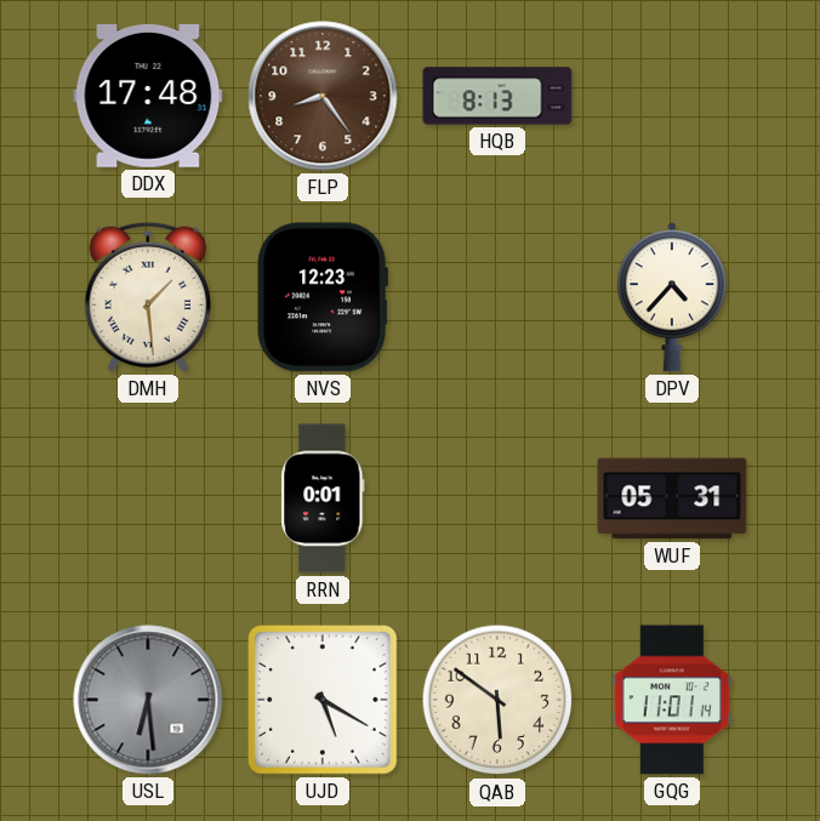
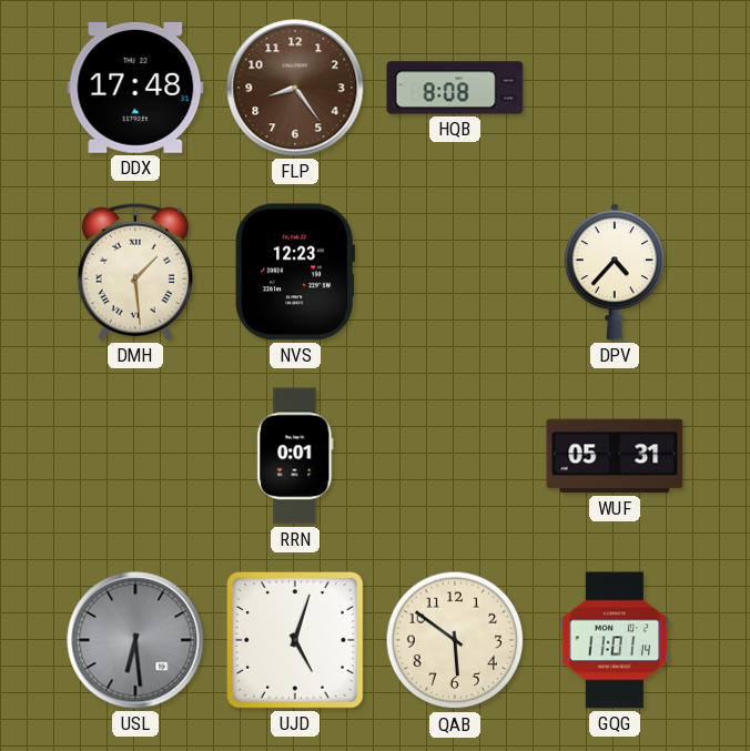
HQB: 8:13 -> 8:08
UJD: 5:20 -> 5:03
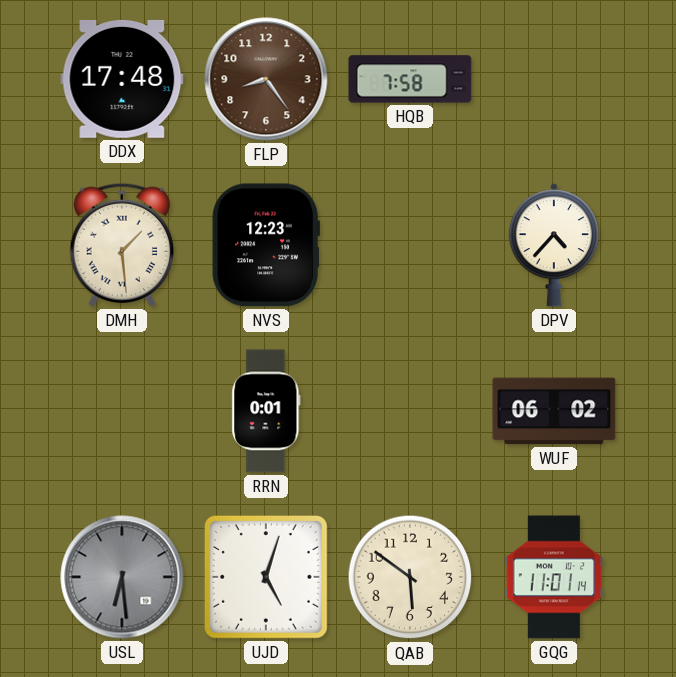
HQB: 8:08 -> 7:58
WUF: 05:31 -> 06:02
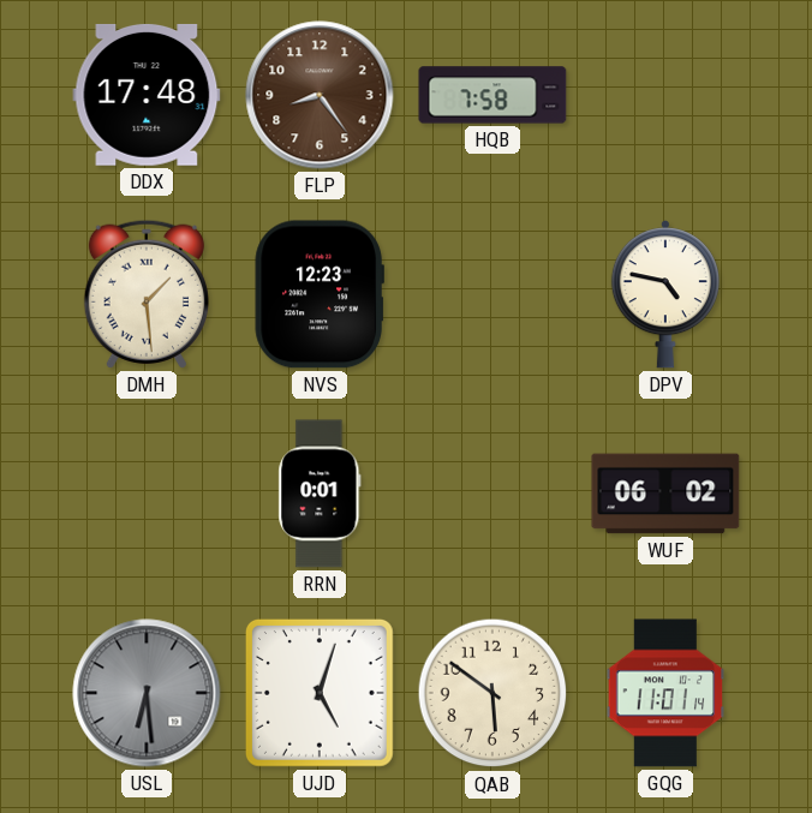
DPV: 4:37 -> 4:47
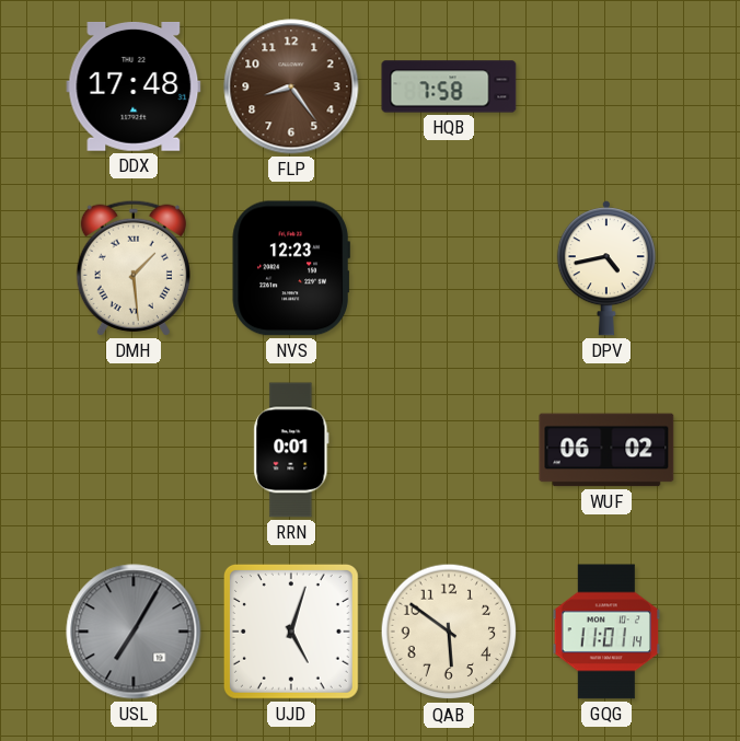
DPV: 4:47 -> 4:43
USL: 6:29 -> 7:05
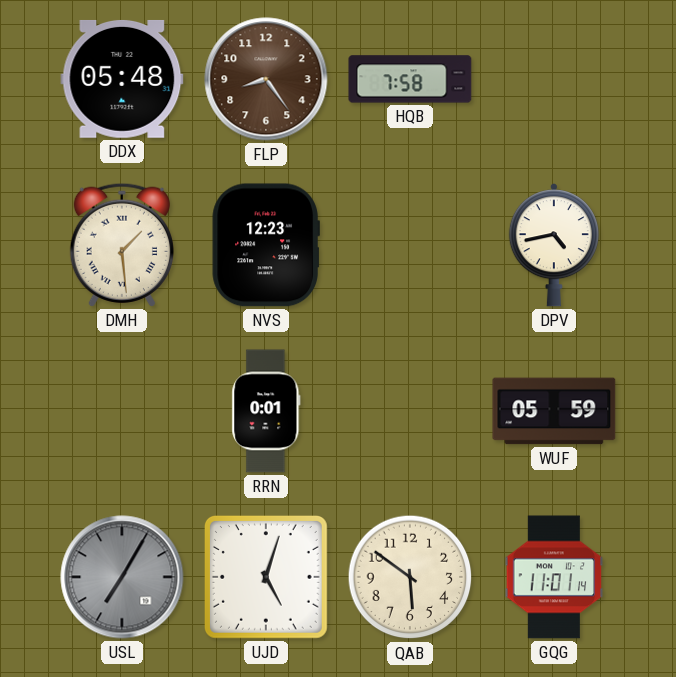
DDX: 17:48 -> 05:48
WUF: 06:02 -> 05:59
